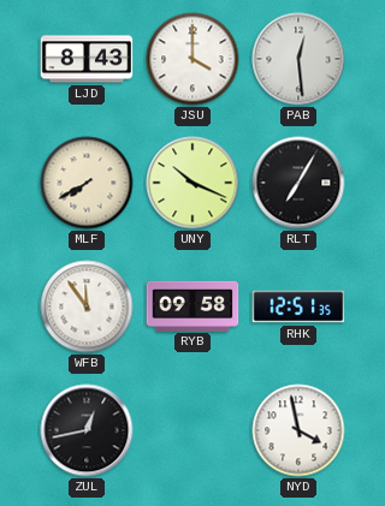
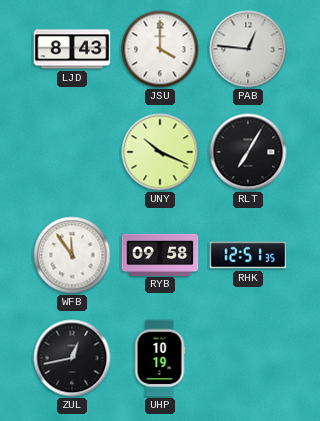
PAB: 12:29 -> 12:46
MLF: 7:40 -> none
UHP: none -> 10:19
NYD: 3:58 -> none
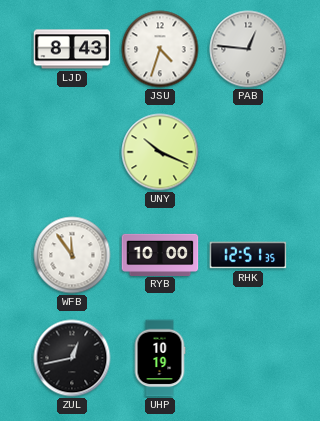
JSU: 4:00 -> 4:33
RLT: 7:05 -> none
RYB: 09:58 -> 10:00
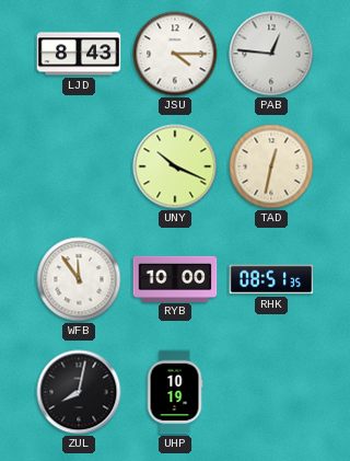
JSU: 4:33 -> 4:15
TAD: none -> 12:32
RHK: 12:51 -> 08:51
ZUL: 12:43 -> 8:02
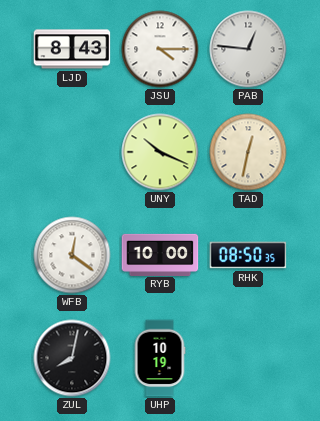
WFB: 11:54 -> 12:21
RHK: 08:51 -> 08:50
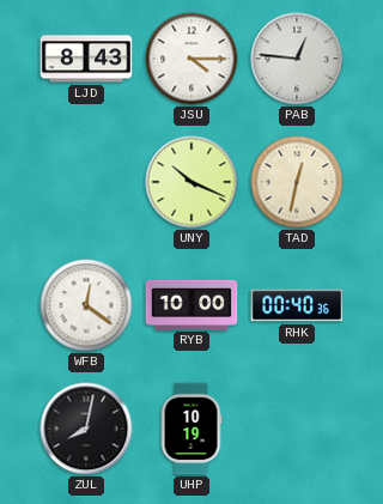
RHK: 08:50 -> 00:40
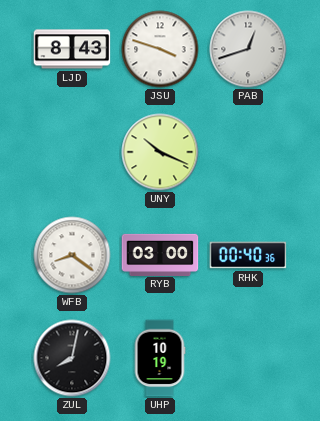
JSU: 4:15 -> 3:48
PAB: 12:46 -> 12:42
TAD: 12:32 -> none
WFB: 12:21 -> 8:21
RYB: 10:00 -> 03:00
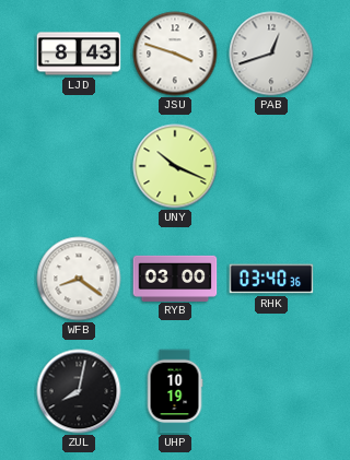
RHK: 00:40 -> 03:40
